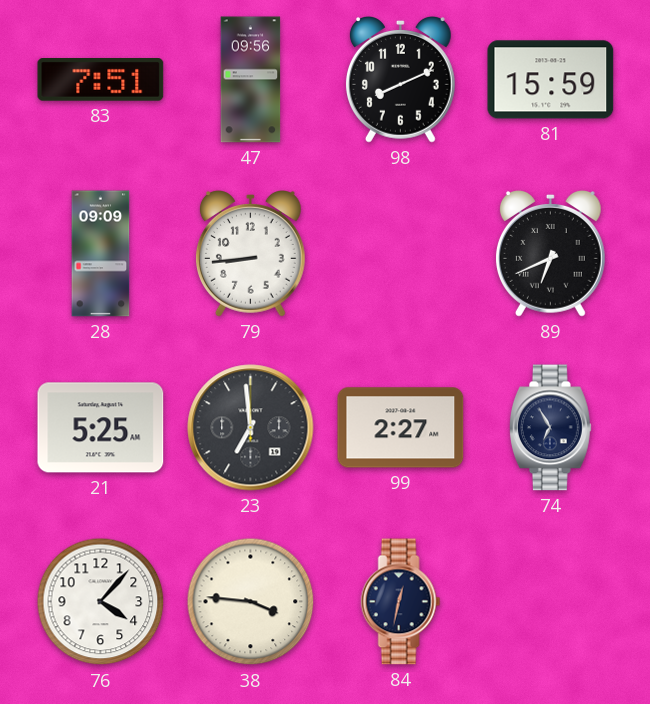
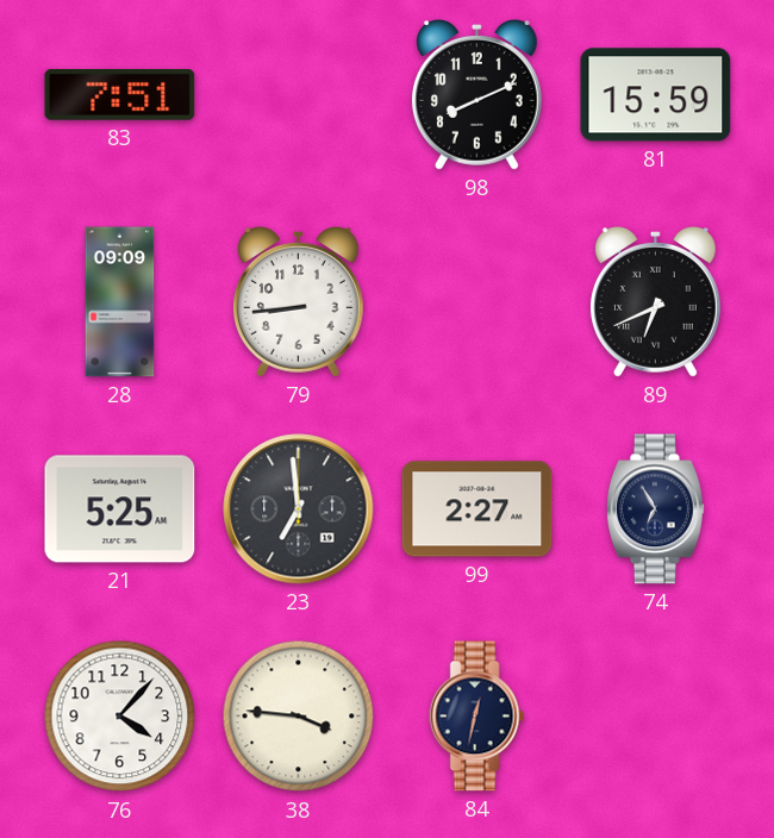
47: 09:56 -> none
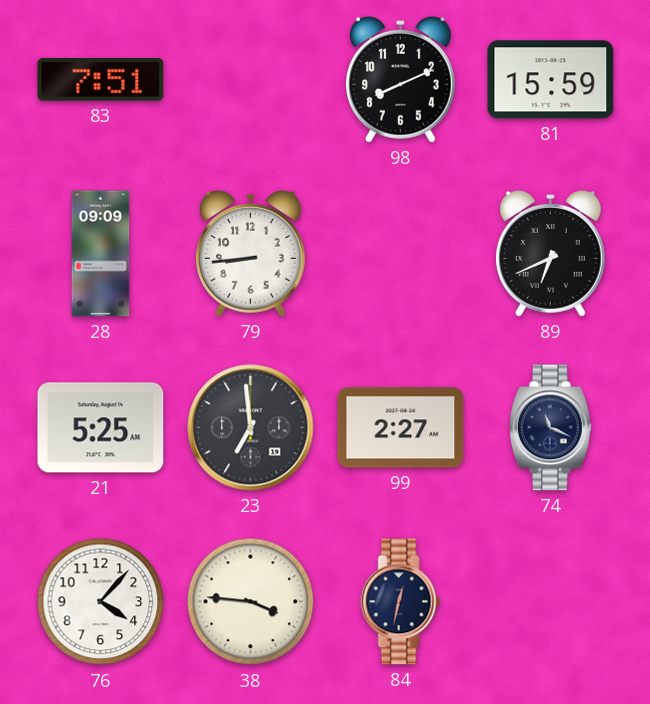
74: 6:55 -> 11:19
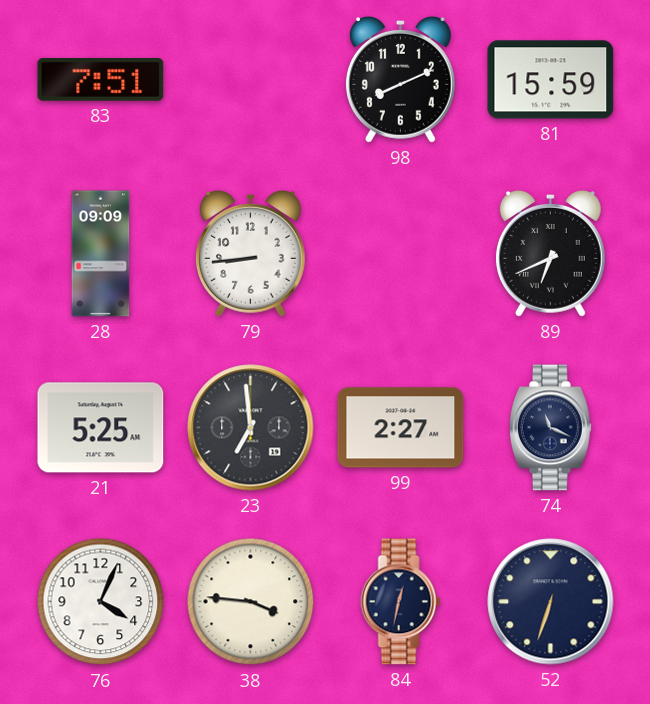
76: 4:07 -> 4:04
52: none -> 6:33
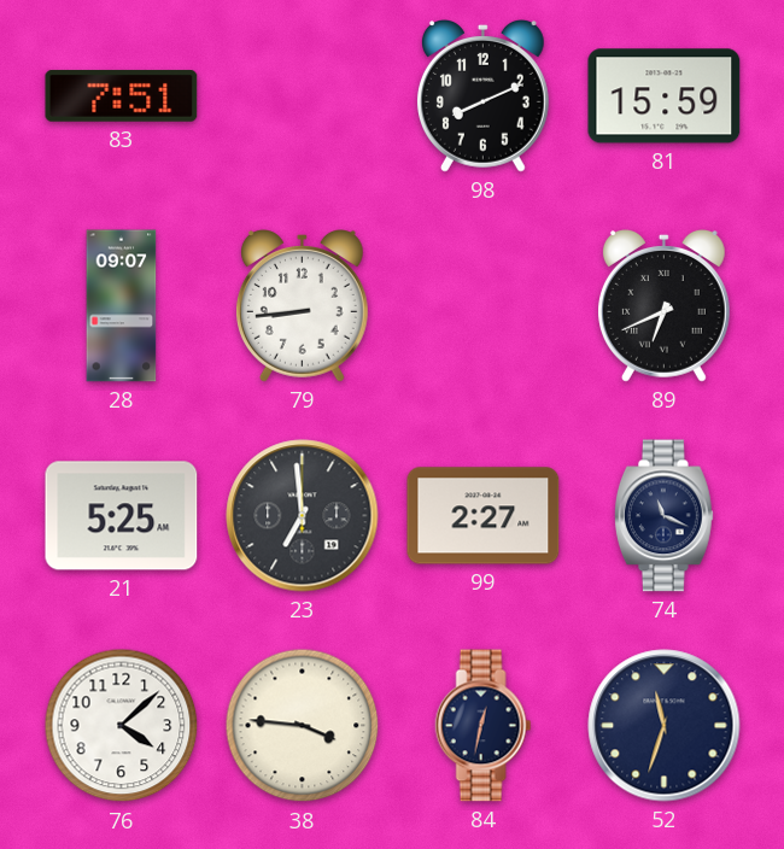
28: 09:09 -> 09:07
76: 4:04 -> 4:08
52: 6:33 -> 11:33
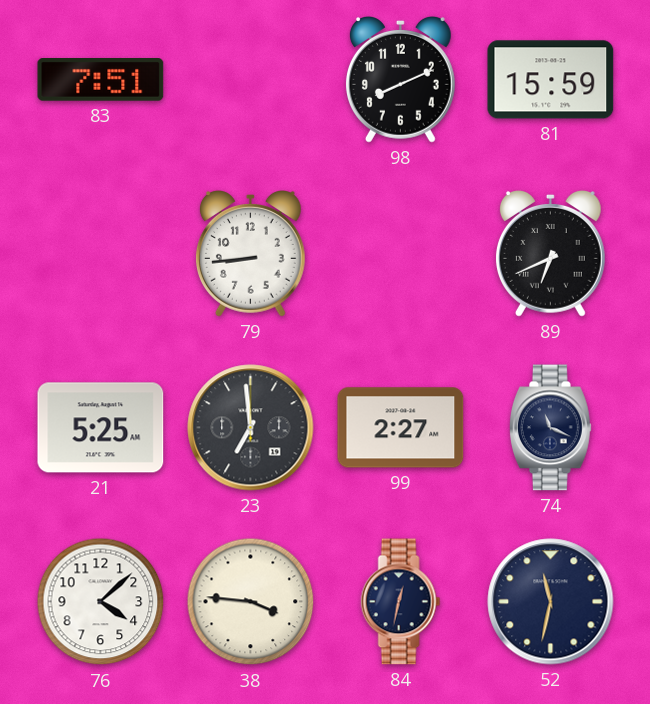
28: 09:07 -> none
52: 11:33 -> 11:32
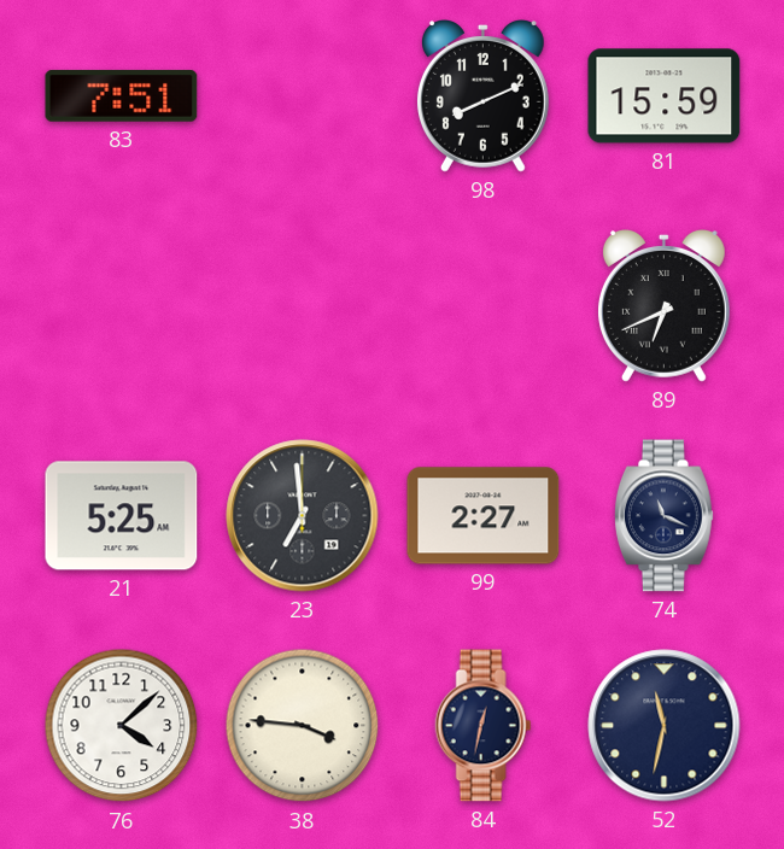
79: 8:44 -> none
